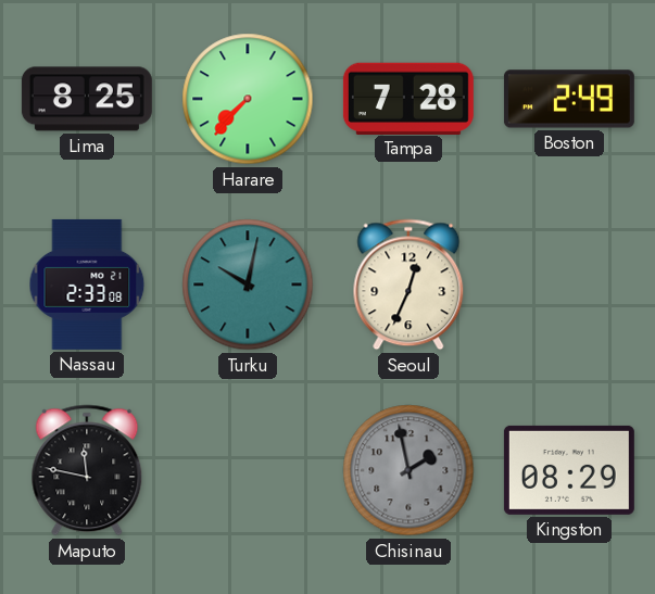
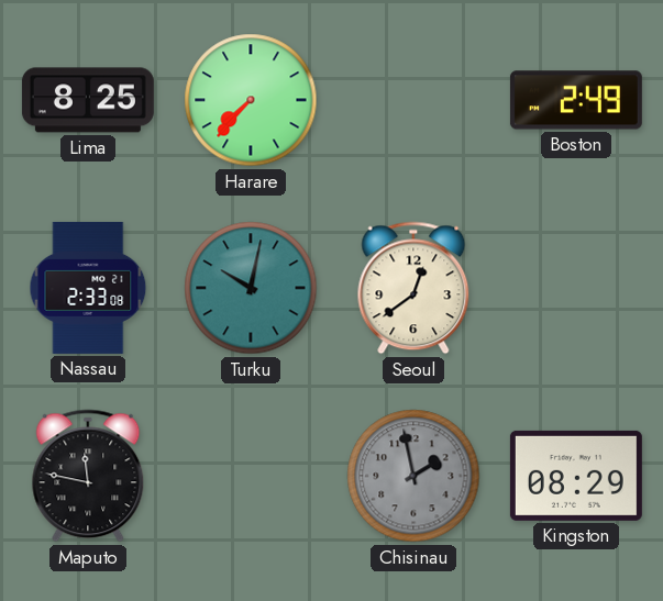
Tampa: 7:28 -> none
Seoul: 12:34 -> 12:39
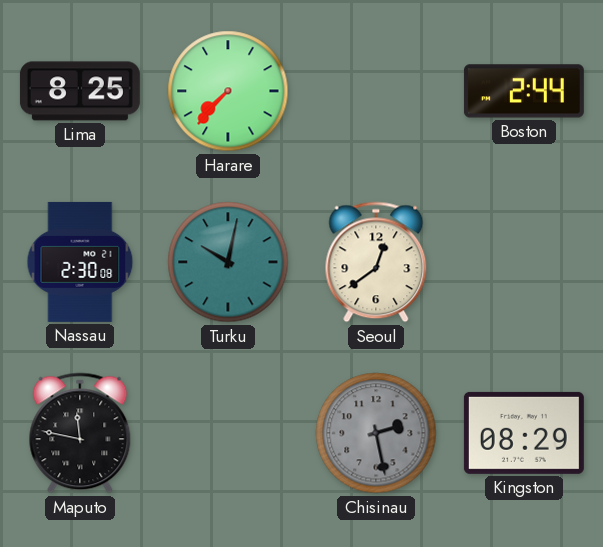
Boston: 2:49 -> 2:44
Nassau: 2:33 -> 2:30
Chisinau: 1:58 -> 2:28
